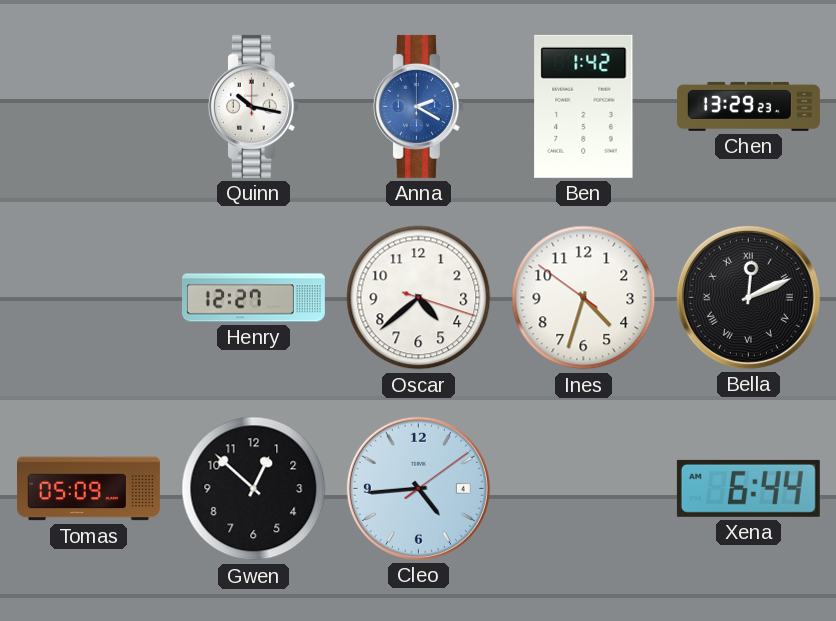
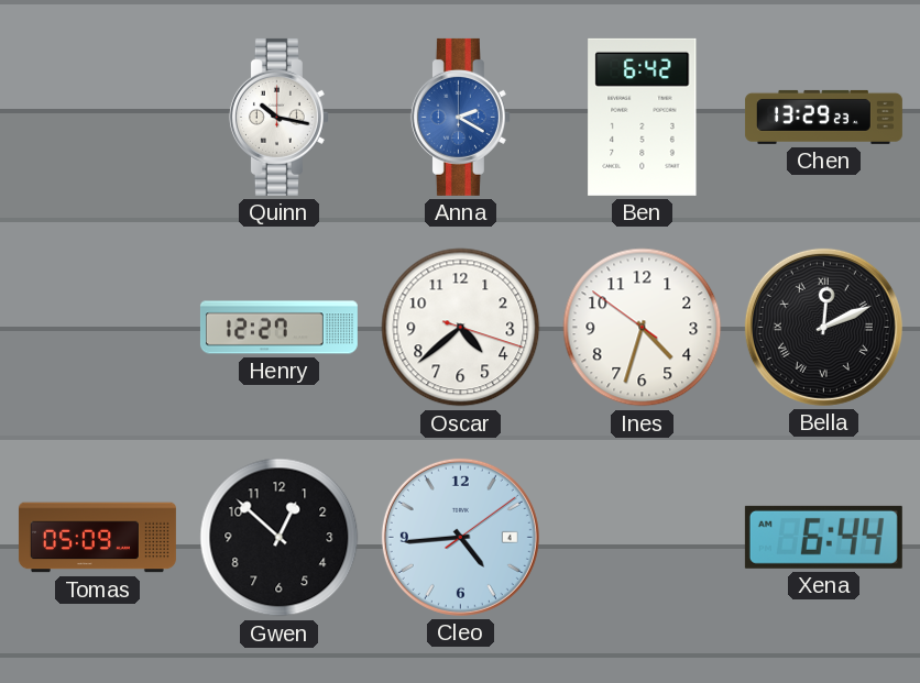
Ben: 1:42 -> 6:42
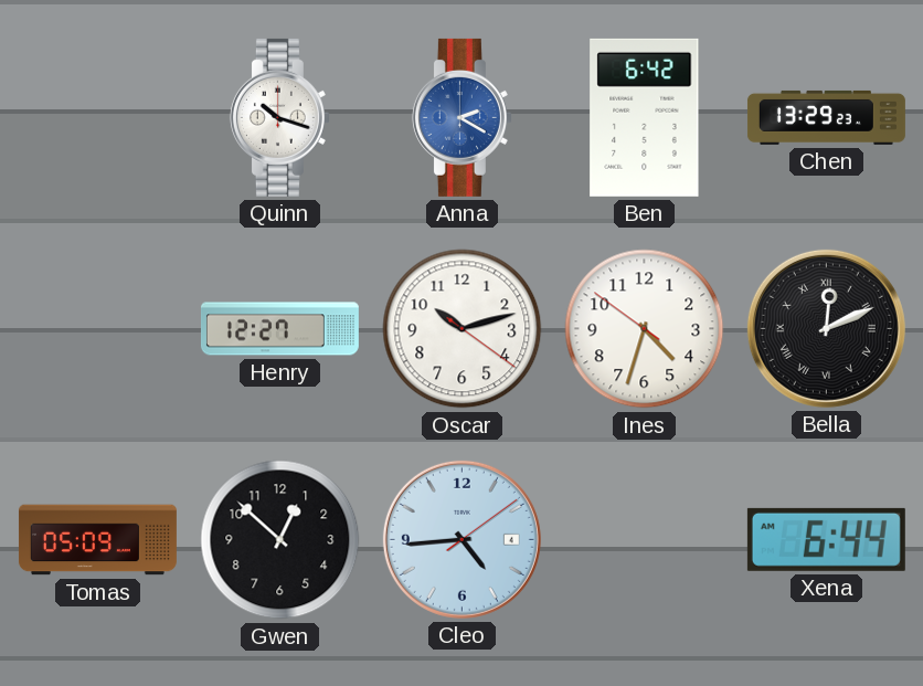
Quinn: 10:17 -> 10:18
Oscar: 4:38 -> 10:12
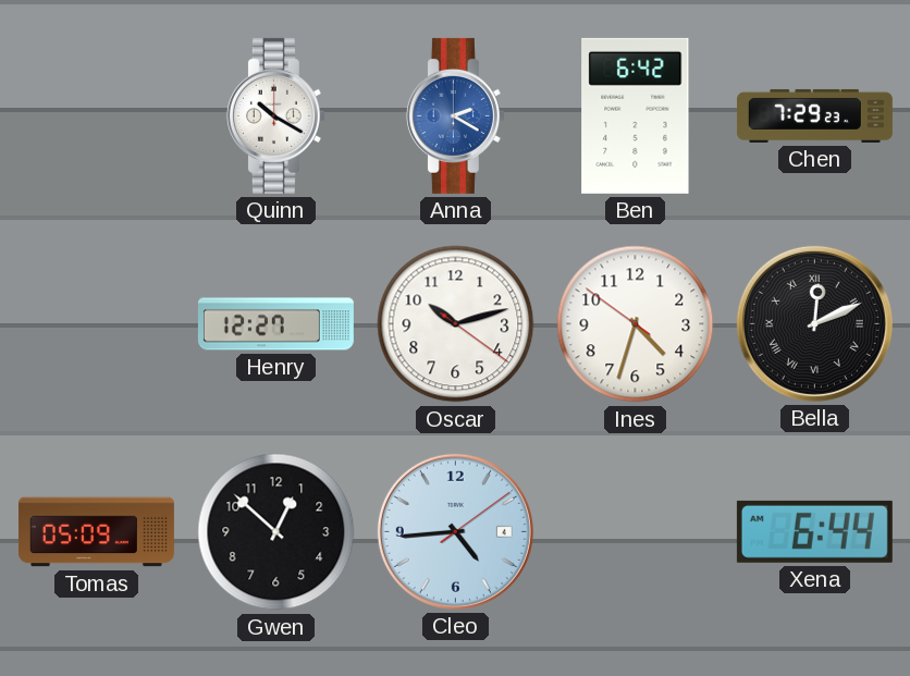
Quinn: 10:18 -> 10:20
Chen: 13:29 -> 7:29
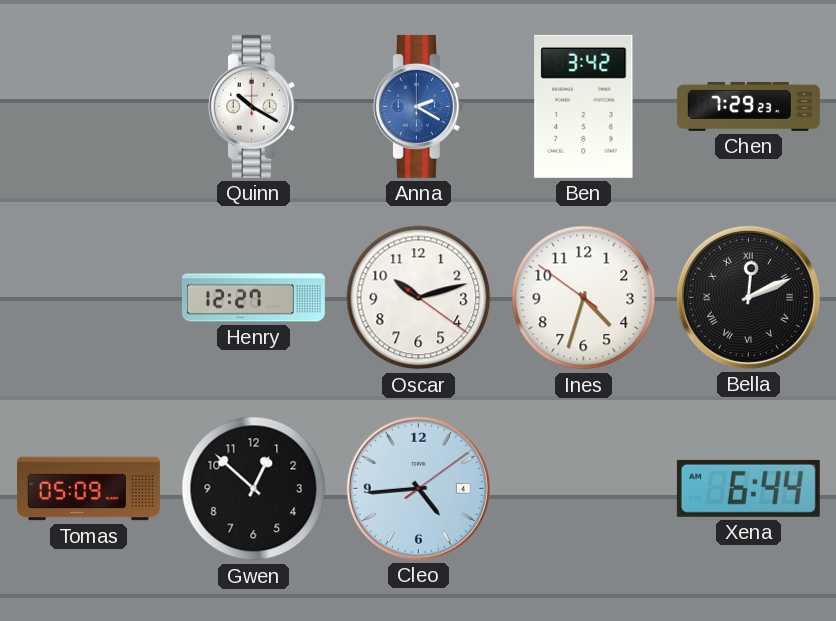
Ben: 6:42 -> 3:42
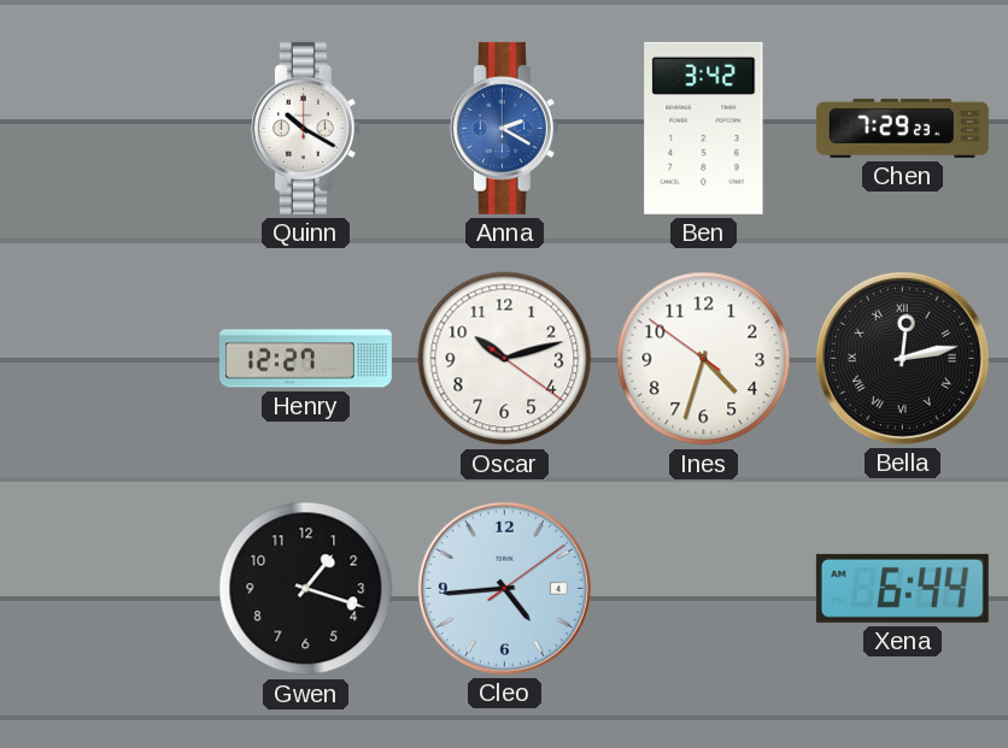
Bella: 12:11 -> 12:13
Tomas: 05:09 -> none
Gwen: 12:52 -> 1:18
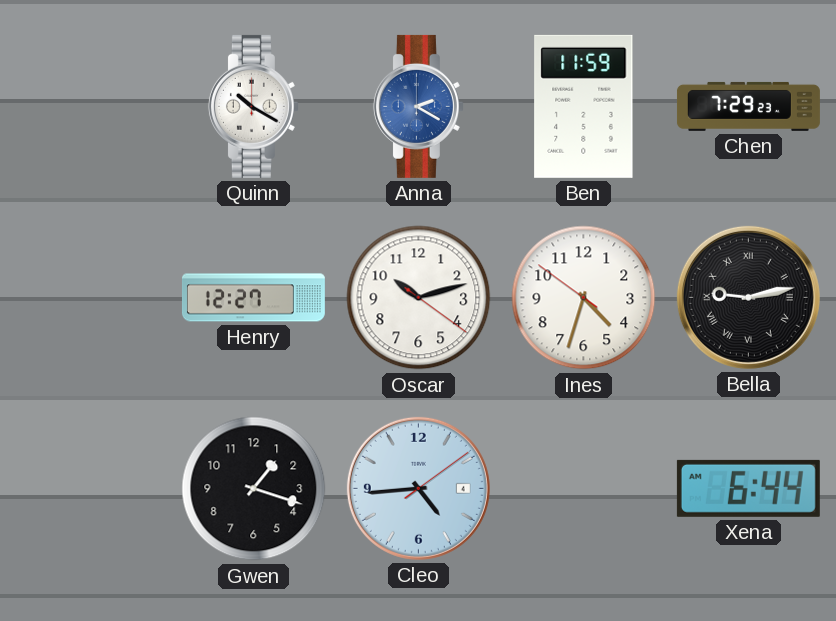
Ben: 3:42 -> 11:59
Bella: 12:13 -> 9:13
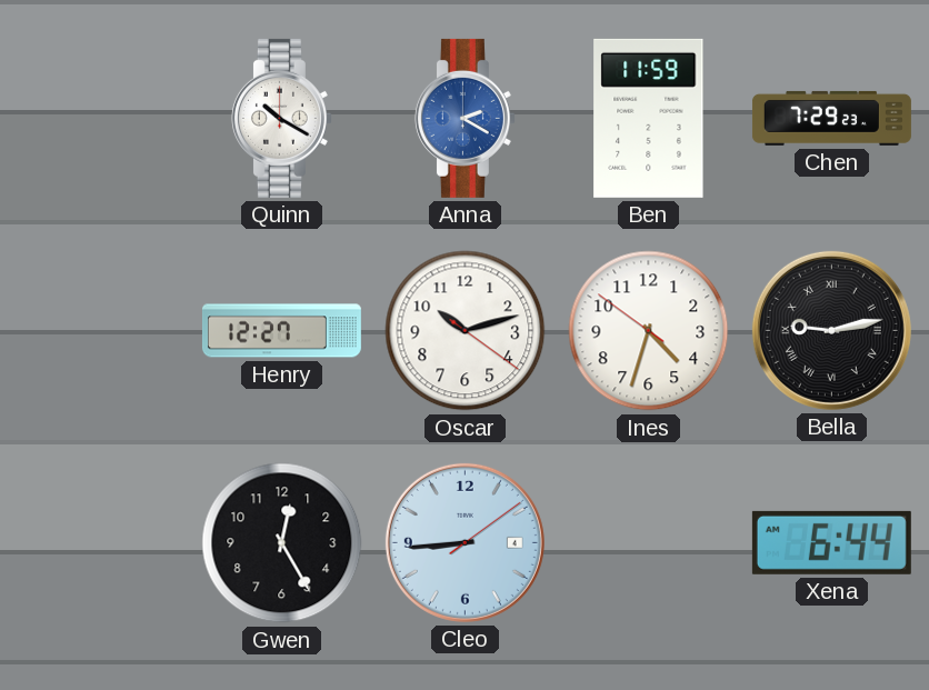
Gwen: 1:18 -> 12:25
Cleo: 4:44 -> 8:44
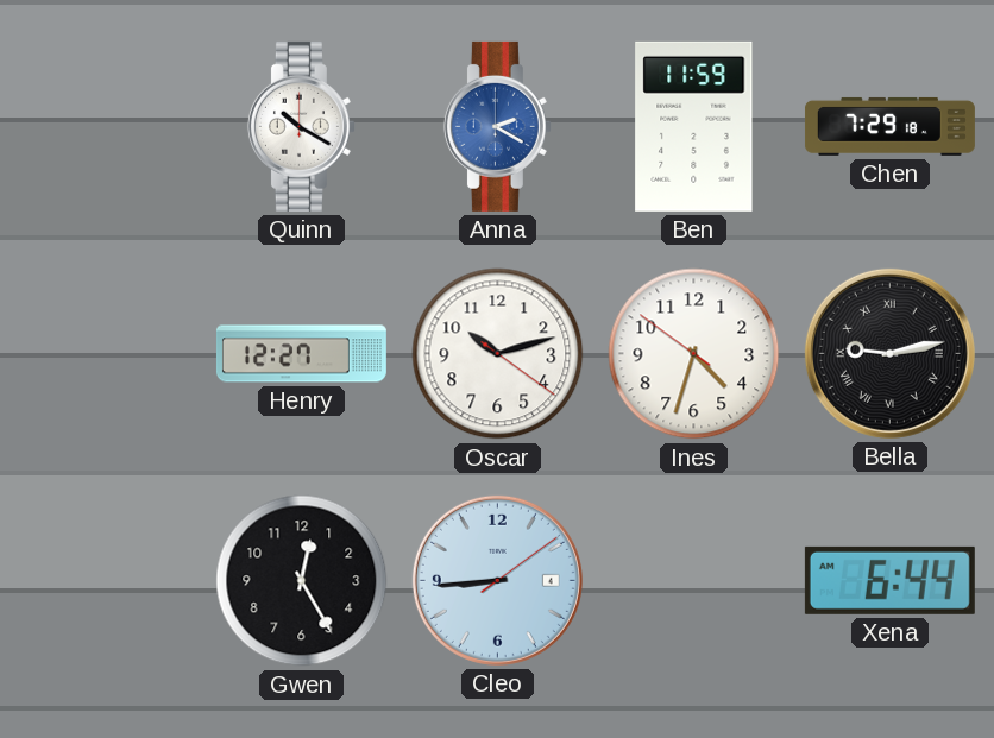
Chen: 7:29:23 -> 7:29:18
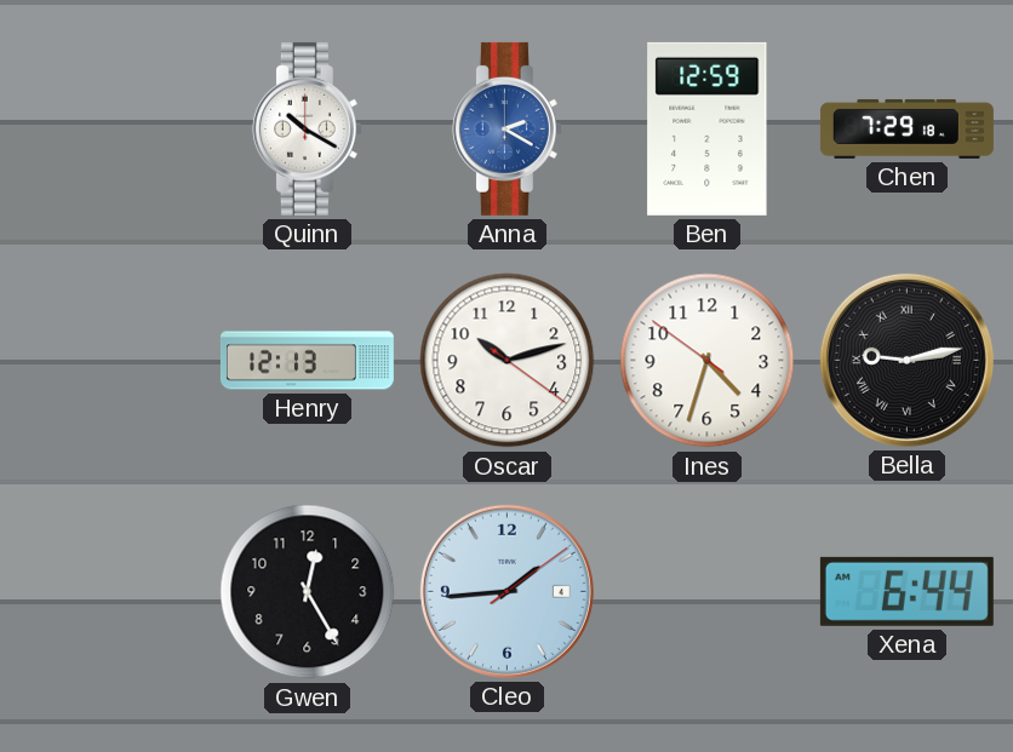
Ben: 11:59 -> 12:59
Henry: 12:27 -> 12:13
Cleo: 8:44 -> 1:44
